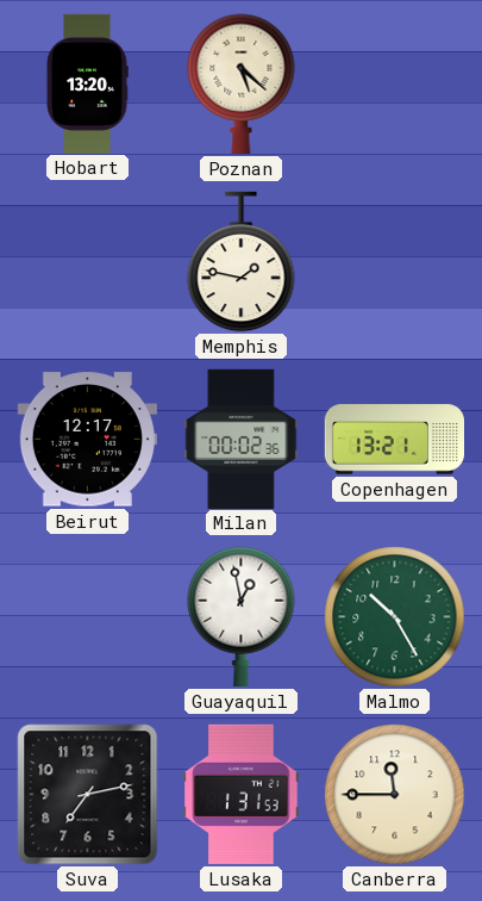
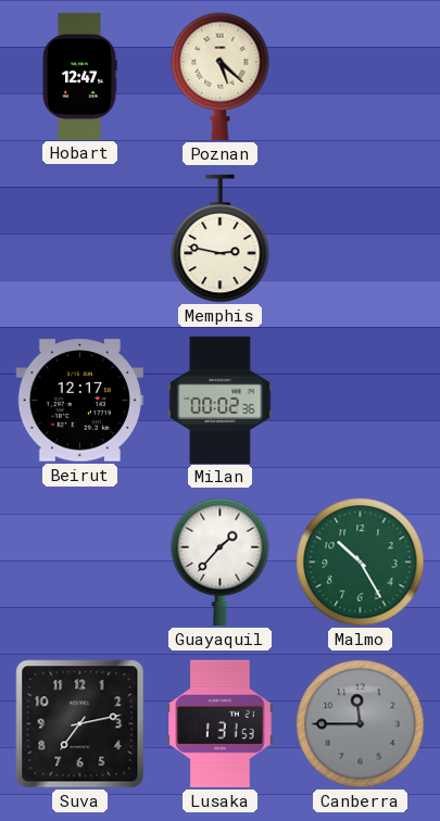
Hobart: 13:20 -> 12:47
Memphis: 1:47 -> 2:47
Copenhagen: 13:21 -> none
Guayaquil: 12:58 -> 1:37
Canberra dial: cream -> grey
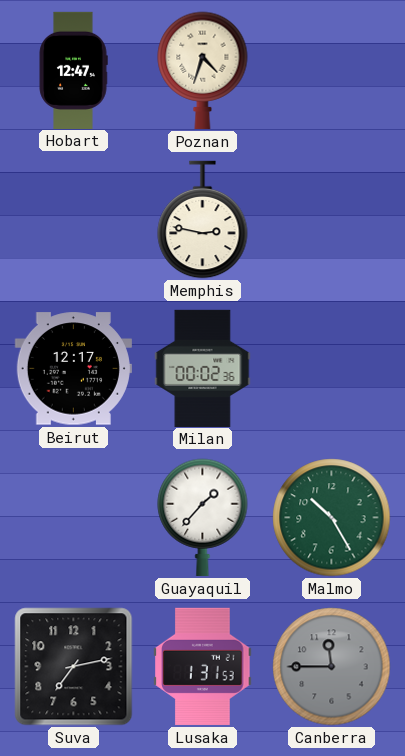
Poznan: 5:22 -> 4:33
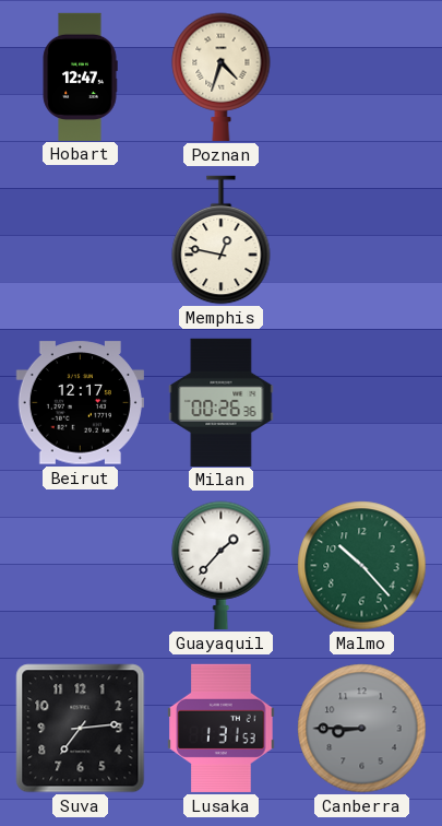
Memphis: 2:47 -> 12:47
Milan: 00:02 -> 00:26
Malmo: 10:25 -> 10:23
Suva: 7:13 -> 7:14
Canberra: 11:45 -> 8:45
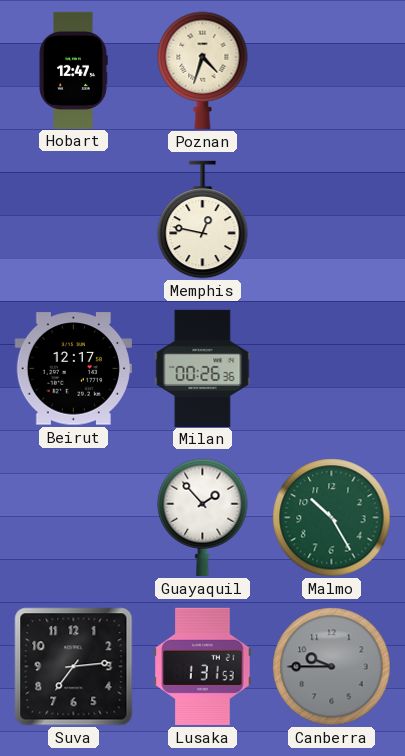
Guayaquil: 1:37 -> 1:53
Malmo: 10:23 -> 10:25
Canberra: 8:45 -> 9:45
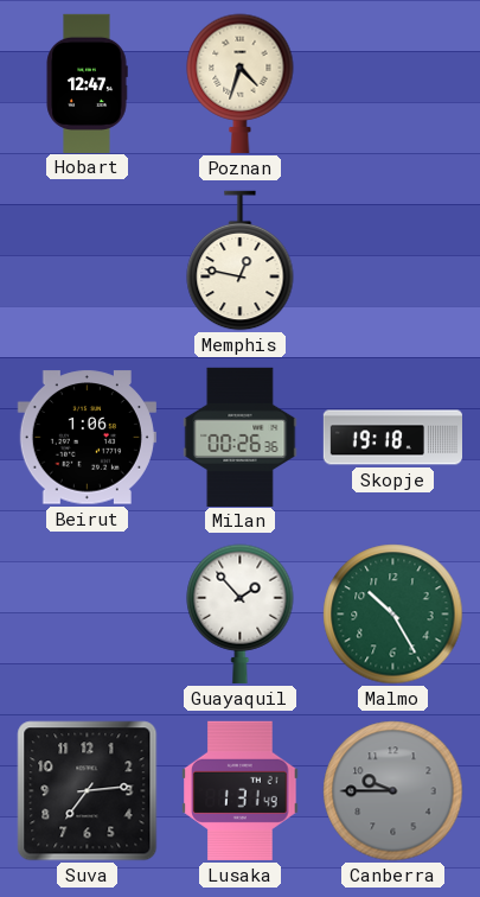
Beirut: 12:17 -> 1:06
Skopje: none -> 19:18
Lusaka: 1:31:53 -> 1:31:49
